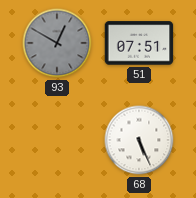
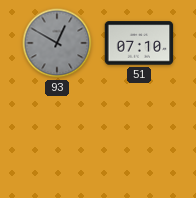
51: 07:51 -> 07:10
68: 5:26 -> none
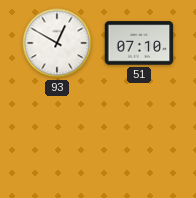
93 dial: grey -> white
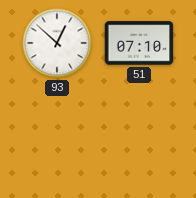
93: 12:50 -> 12:52
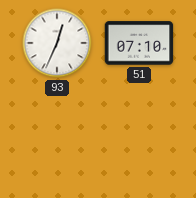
93: 12:52 -> 12:34
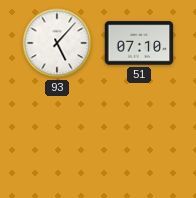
93: 12:34 -> 5:07
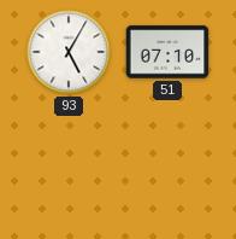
93: 5:07 -> 5:05
